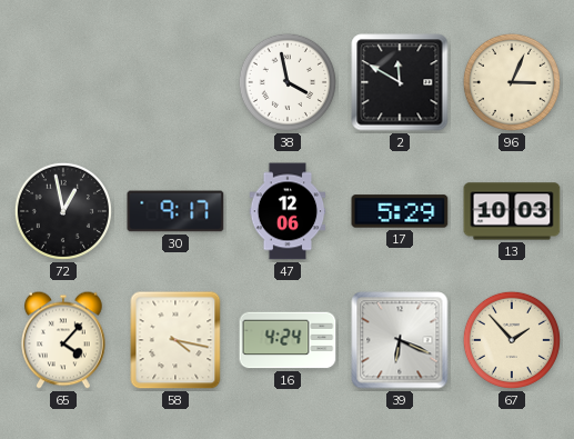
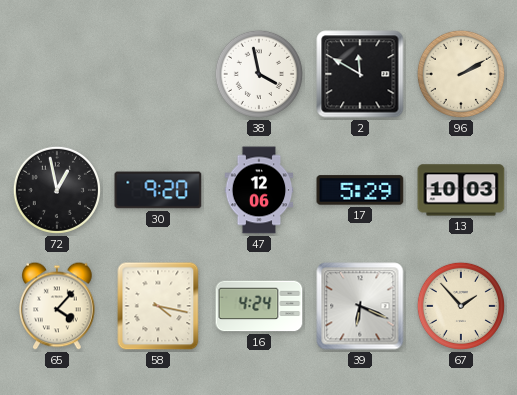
96: 3:04 -> 2:10
30: 9:17 -> 9:20
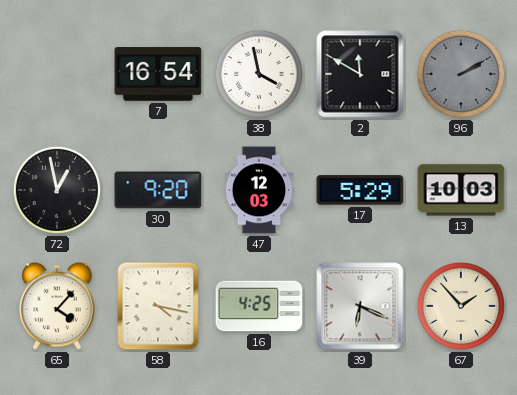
7: none -> 16:54
96 dial: cream -> grey
47: 12:06 -> 12:03
16: 4:24 -> 4:25
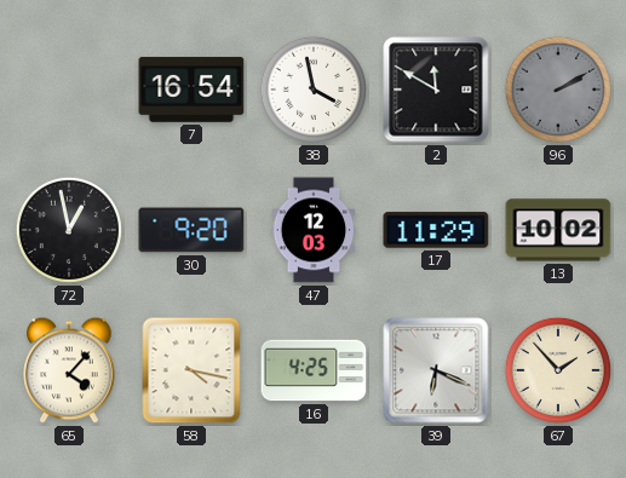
17: 5:29 -> 11:29
13: 10:03 -> 10:02
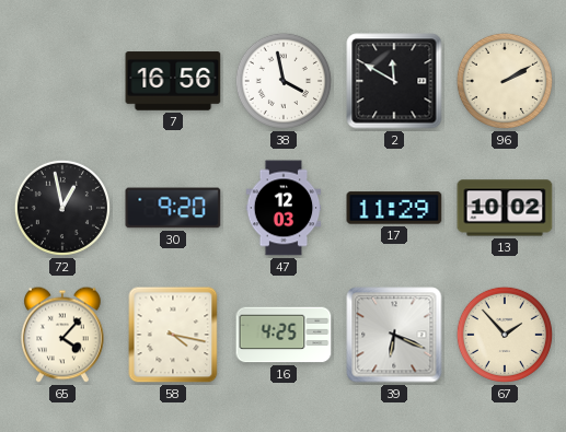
7: 16:54 -> 16:56
96 dial: grey -> cream
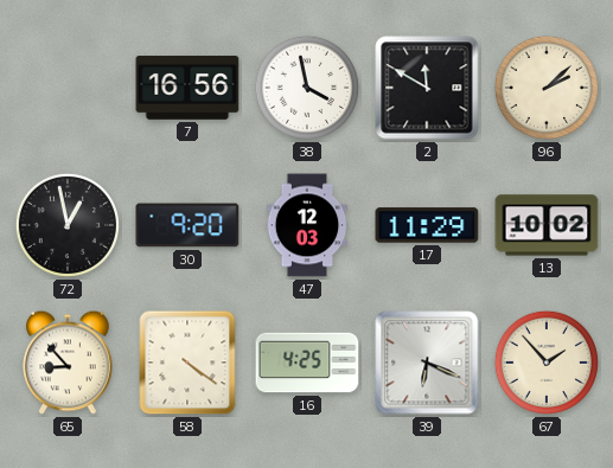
96: 2:10 -> 2:08
65: 4:07 -> 8:53
58: 4:17 -> 4:21
